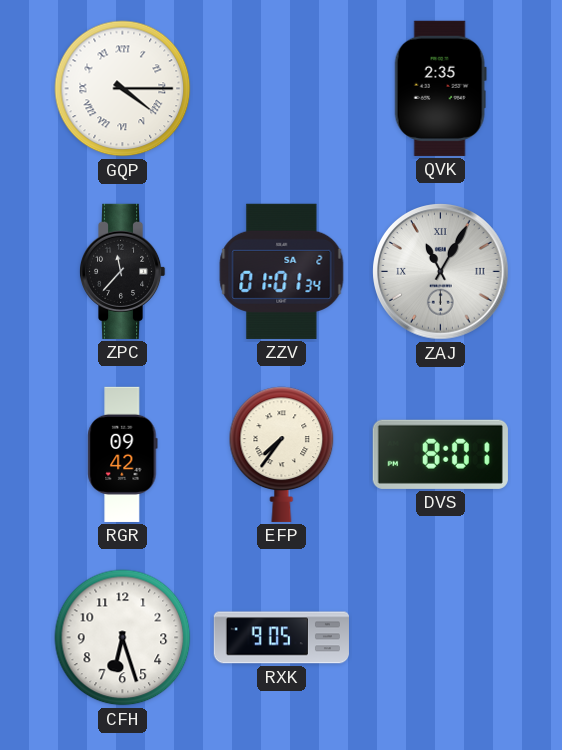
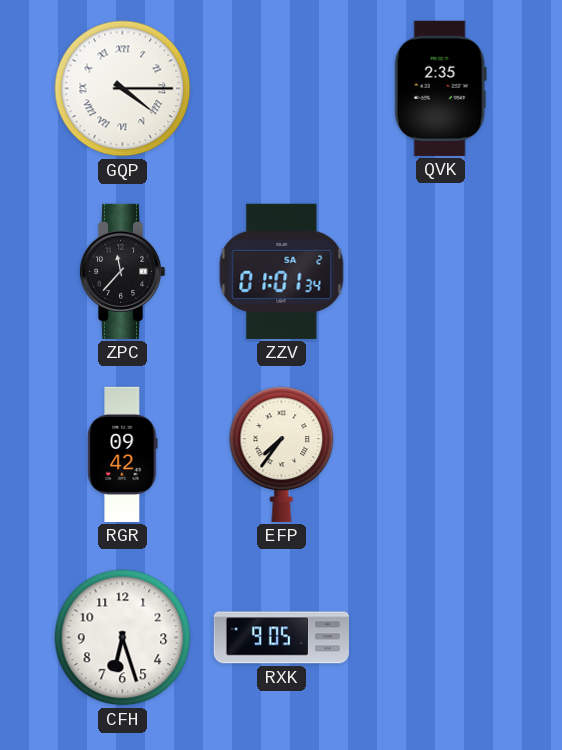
ZAJ: 11:05 -> none
DVS: 8:01 -> none
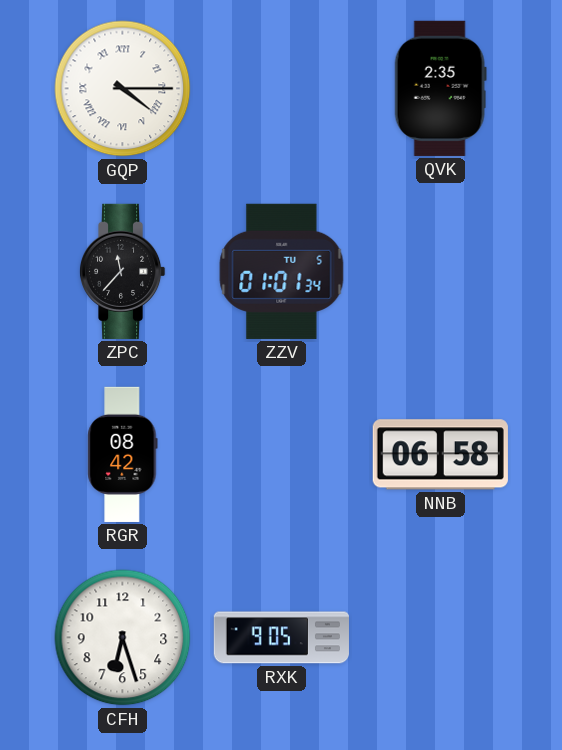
ZZV date: SA 2 -> TU 5
RGR: 09:42 -> 08:42
EFP: 7:36 -> none
NNB: none -> 06:58
